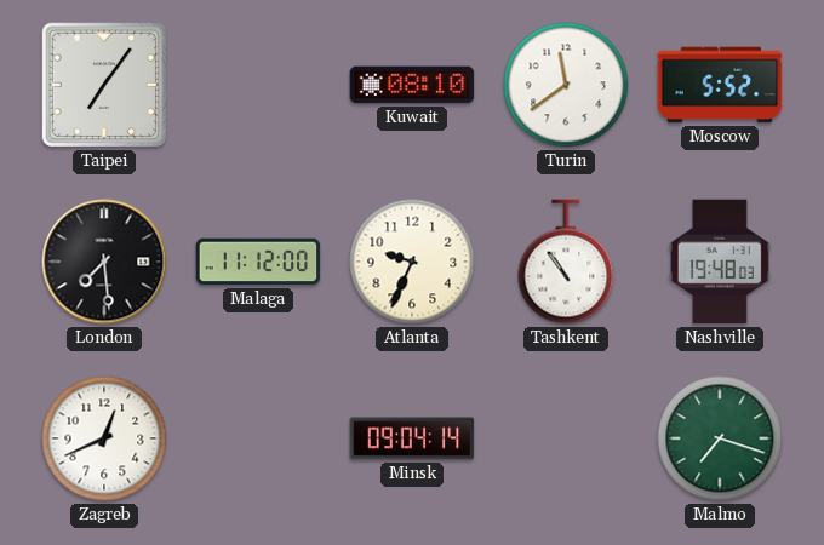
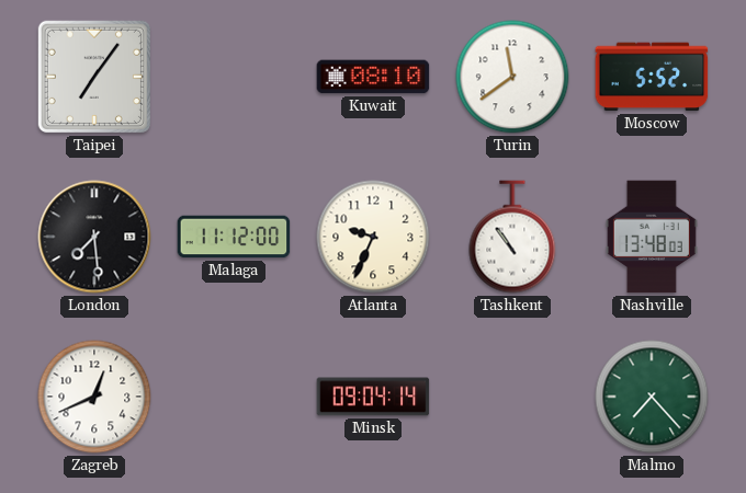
Nashville: 19:48 -> 13:48
Malmo: 7:18 -> 7:23
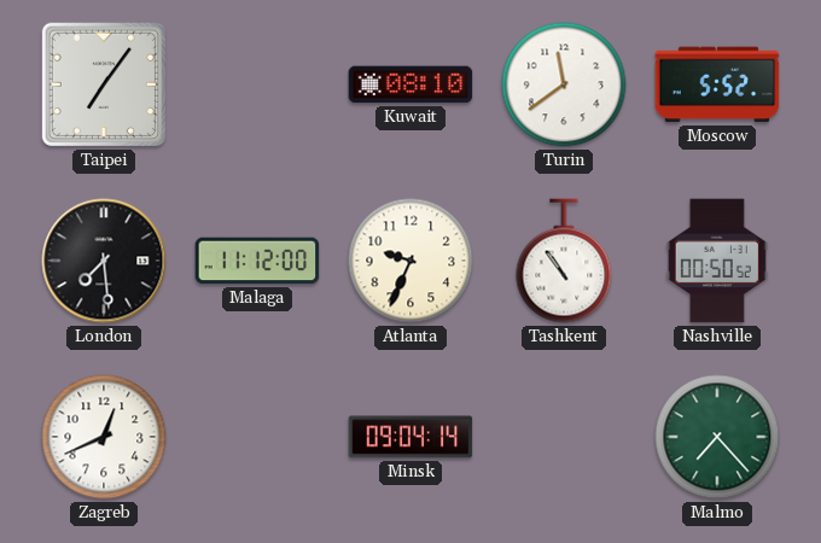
Nashville: 13:48 -> 00:50
